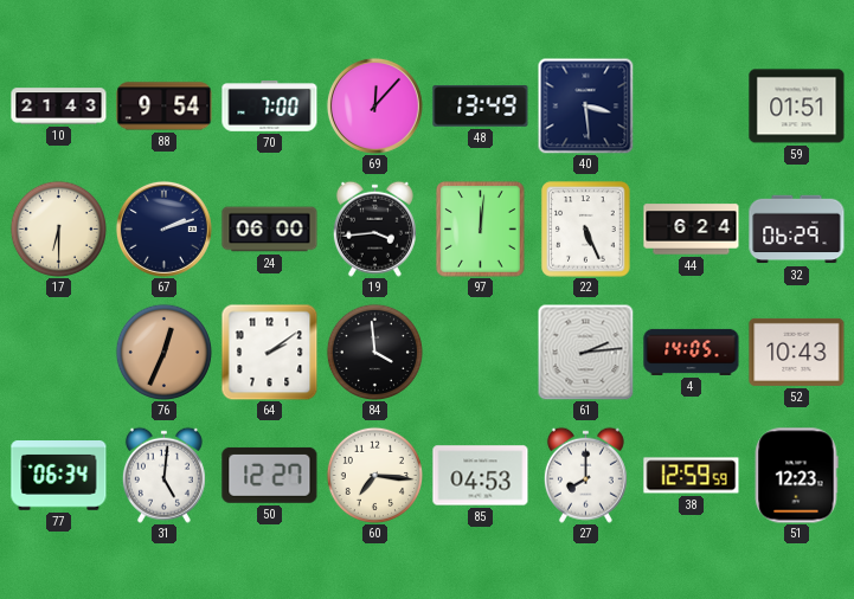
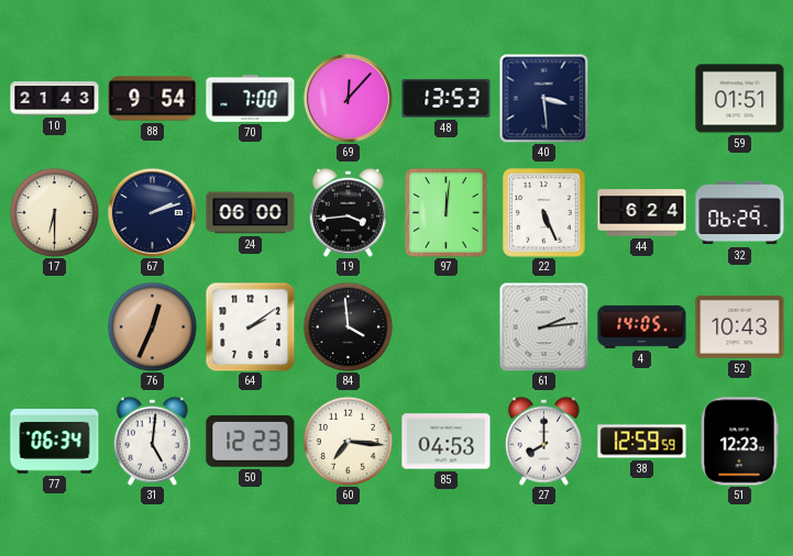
48: 13:49 -> 13:53
50: 12:27 -> 12:23
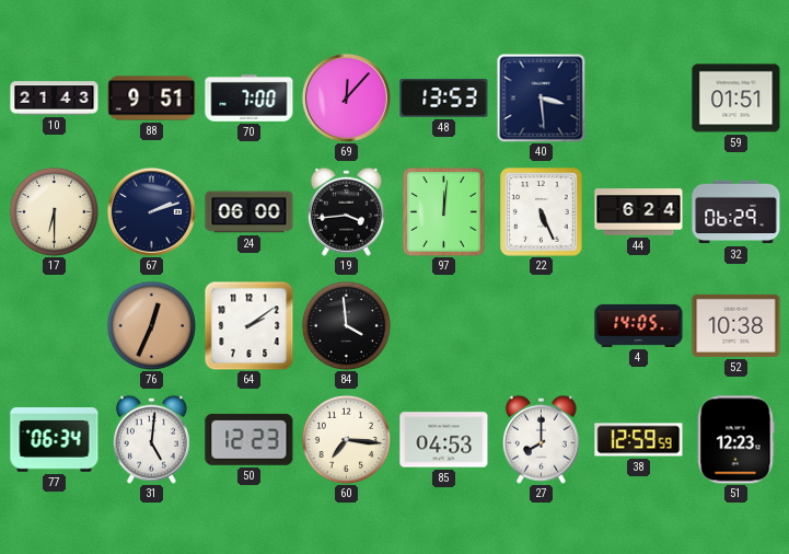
88: 9:54 -> 9:51
61: 2:14 -> none
52: 10:43 -> 10:38
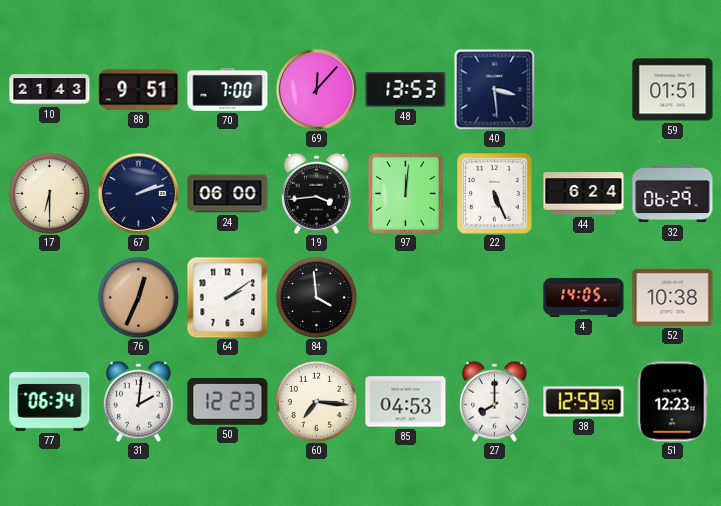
31: 5:01 -> 2:01
